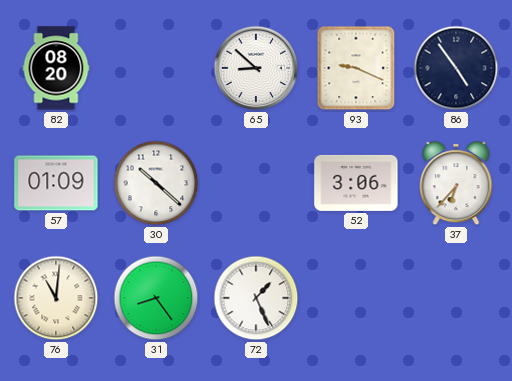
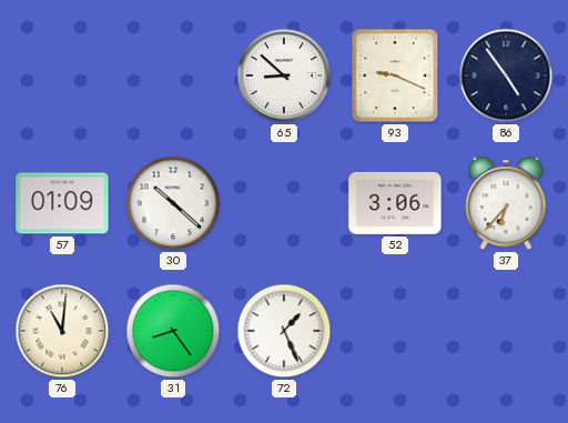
82: 08:20 -> none
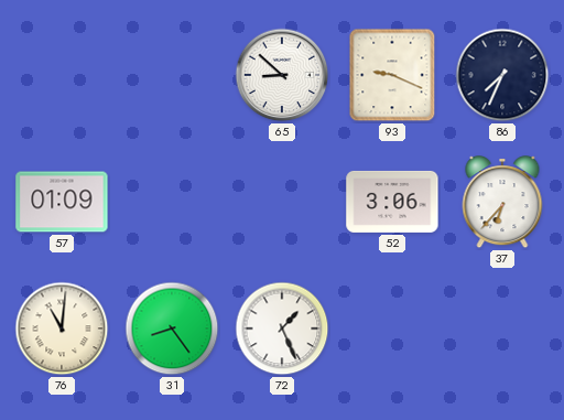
86: 4:54 -> 7:34
30: 10:22 -> none
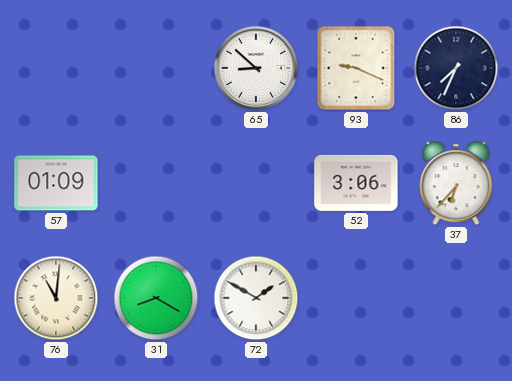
31: 8:24 -> 8:20
72: 1:26 -> 1:50
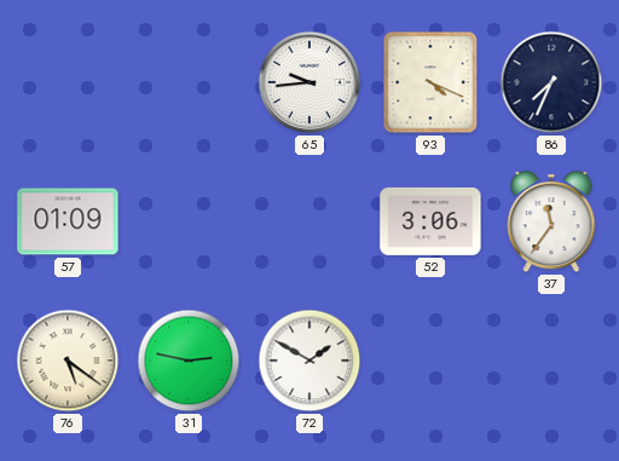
65: 8:52 -> 9:44
93: 9:19 -> 4:19
37: 6:37 -> 11:36
76: 11:01 -> 5:21
31: 8:20 -> 2:47
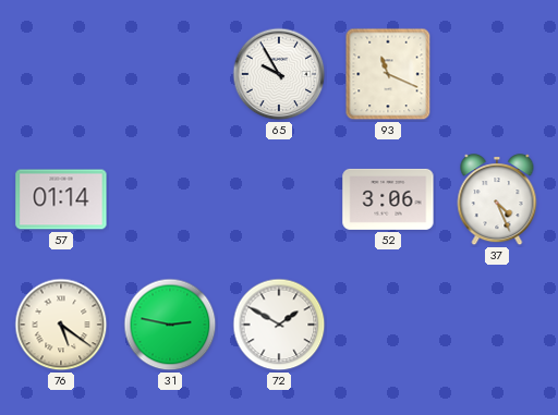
65: 9:44 -> 9:55
93: 4:19 -> 11:19
86: 7:34 -> none
57: 01:09 -> 01:14
37: 11:36 -> 4:26
